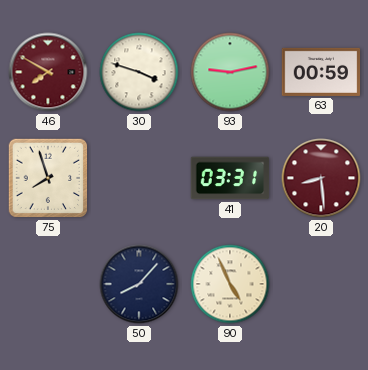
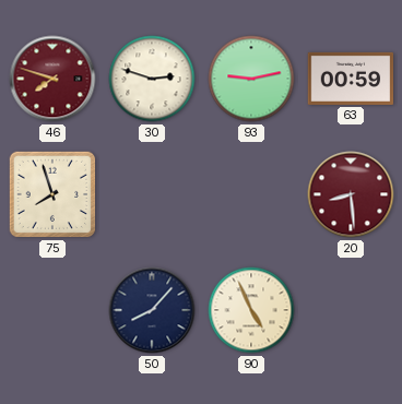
46: 7:50 -> 7:48
30: 3:48 -> 2:48
41: 03:31 -> none
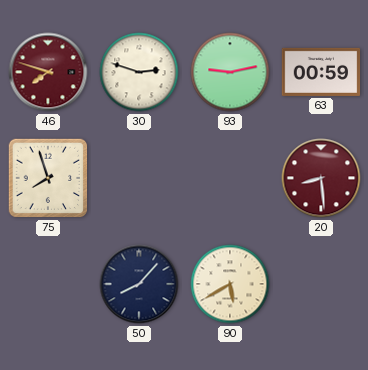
90: 4:56 -> 5:40
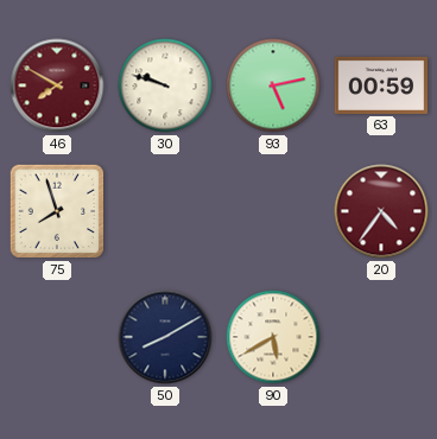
46: 7:48 -> 7:50
30: 2:48 -> 9:48
93: 9:13 -> 5:13
20: 8:29 -> 4:36
50: 8:07 -> 8:10
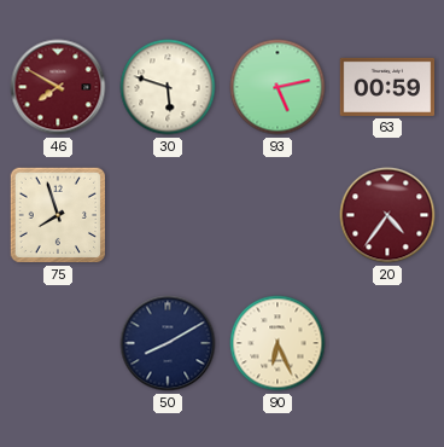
30: 9:48 -> 5:48
90: 5:40 -> 6:26
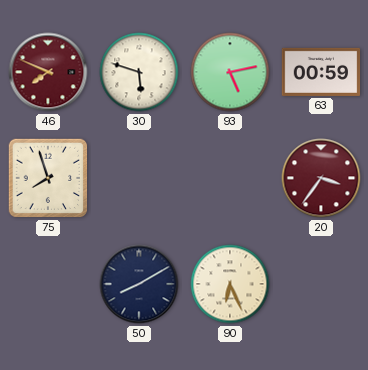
46: 7:50 -> 7:49
20: 4:36 -> 3:36
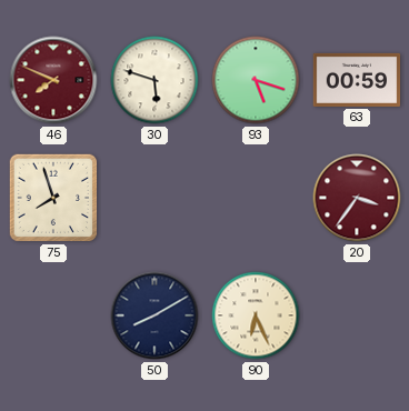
93: 5:13 -> 5:18
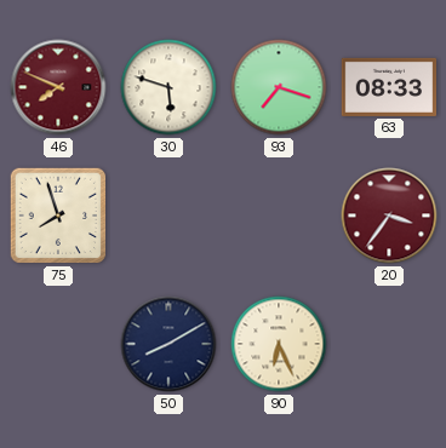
93: 5:18 -> 7:18
63: 00:59 -> 08:33
